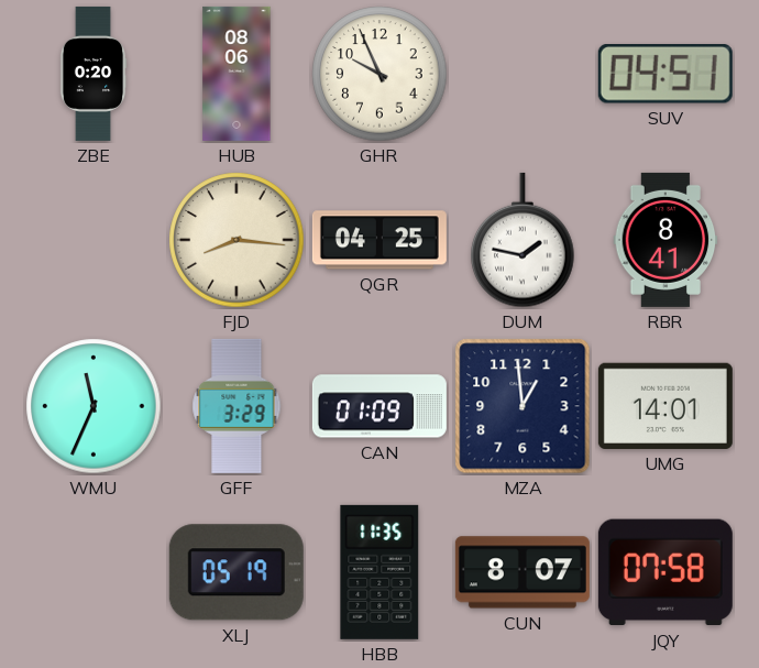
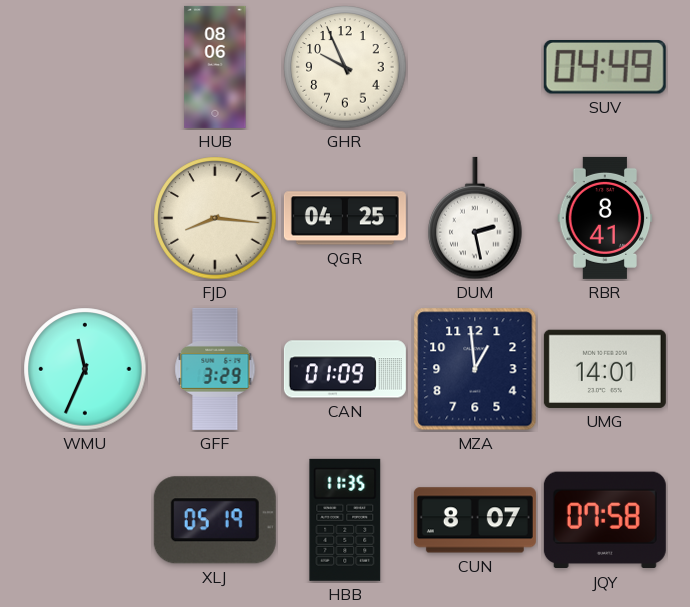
ZBE: 0:20 -> none
SUV: 04:51 -> 04:49
DUM: 1:47 -> 2:28
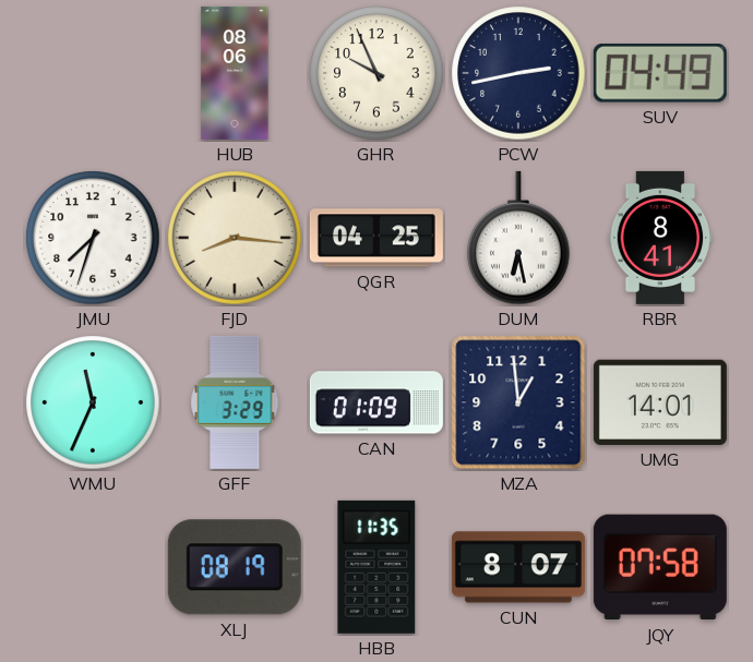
PCW: none -> 2:43
JMU: none -> 7:33
DUM: 2:28 -> 6:28
XLJ: 05:19 -> 08:19
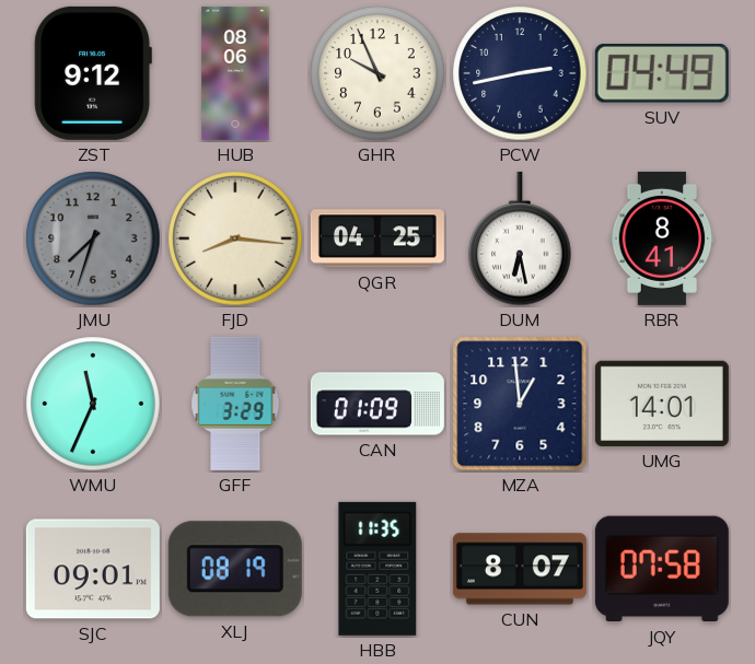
ZST: none -> 9:12
JMU dial: white -> grey
SJC: none -> 09:01
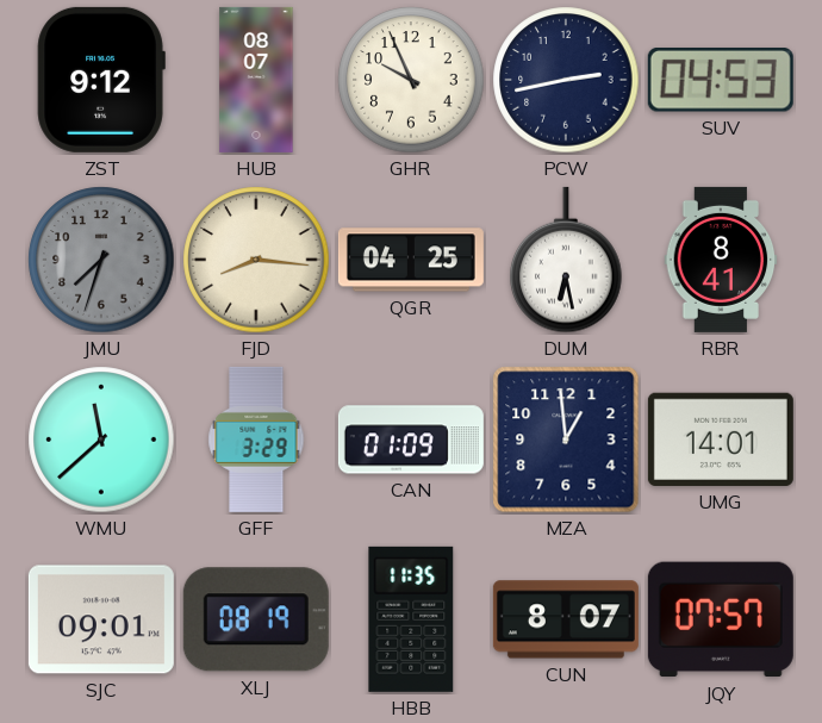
HUB: 08:06 -> 08:07
SUV: 04:49 -> 04:53
WMU: 11:34 -> 11:38
JQY: 07:58 -> 07:57
